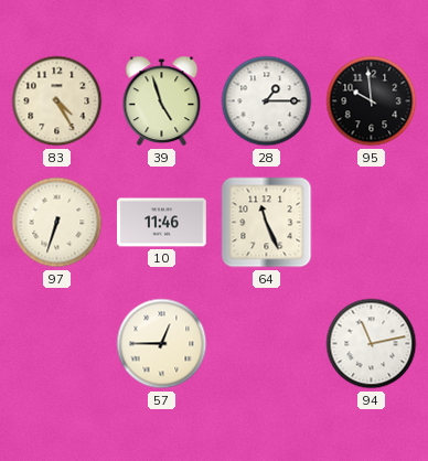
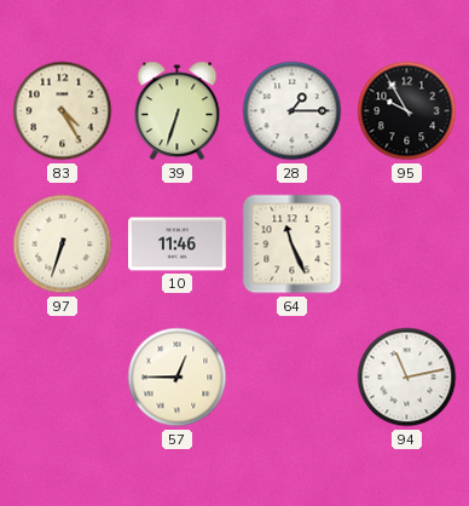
39: 4:57 -> 6:33
95: 9:59 -> 9:55
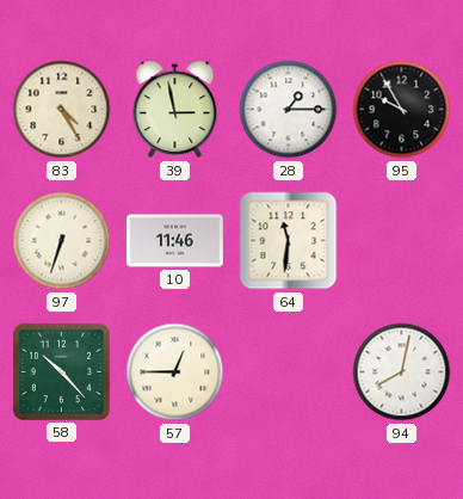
39: 6:33 -> 2:58
64: 11:26 -> 11:31
58: none -> 10:23
94: 11:13 -> 8:02
